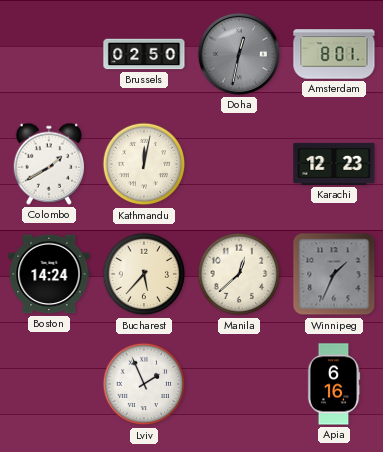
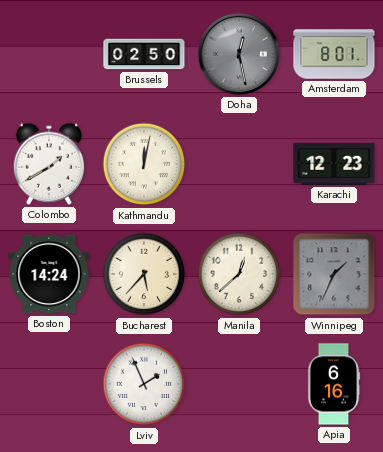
Doha: 12:32 -> 12:28
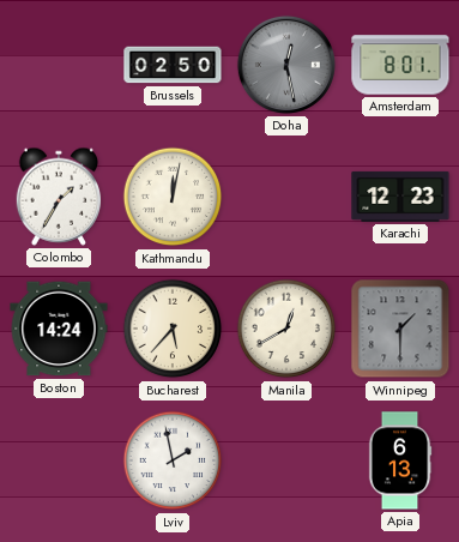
Colombo: 1:40 -> 1:35
Manila: 12:38 -> 12:40
Winnipeg: 1:34 -> 1:30
Lviv: 1:56 -> 1:58
Apia: 6:16 -> 6:13
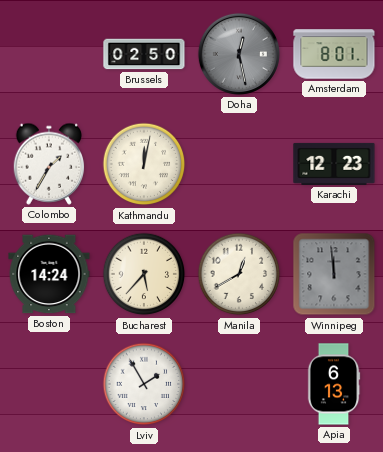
Winnipeg: 1:30 -> 11:59
Lviv: 1:58 -> 1:55
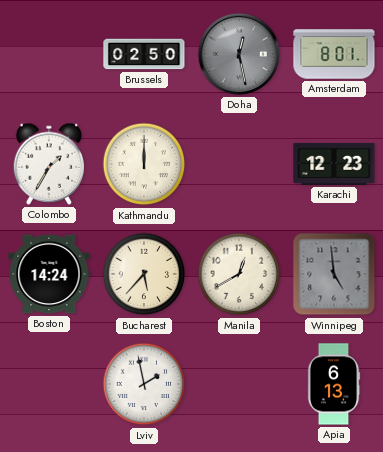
Kathmandu: 12:02 -> 12:00
Winnipeg: 11:59 -> 4:59
Lviv: 1:55 -> 1:58
